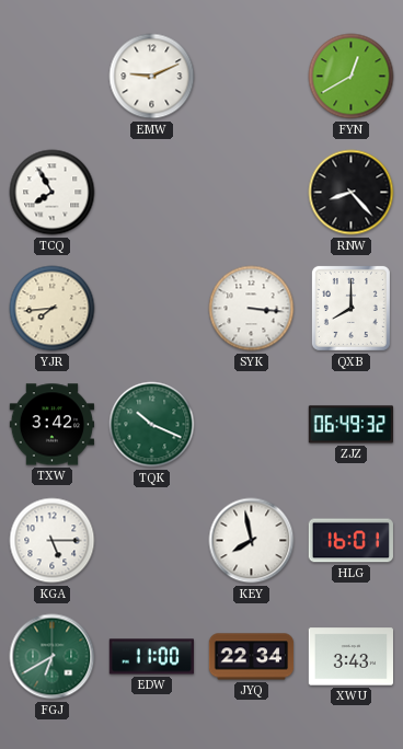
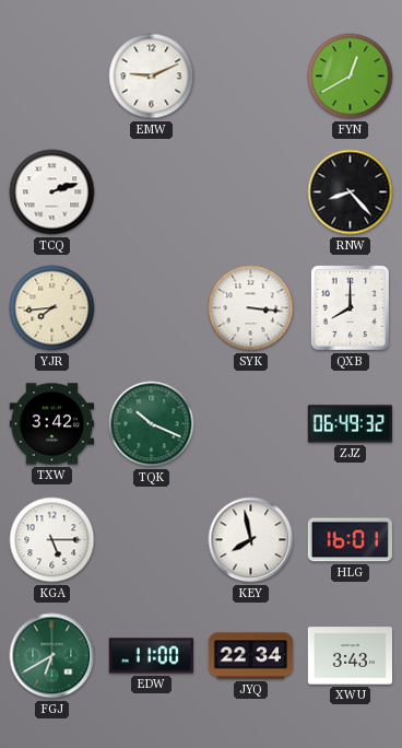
TCQ: 7:55 -> 2:12
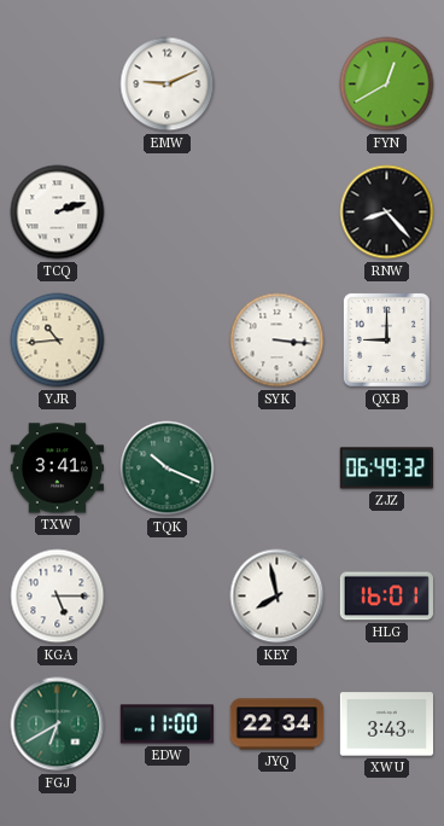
YJR: 7:44 -> 10:44
QXB: 8:00 -> 9:00
TXW: 3:42 -> 3:41
